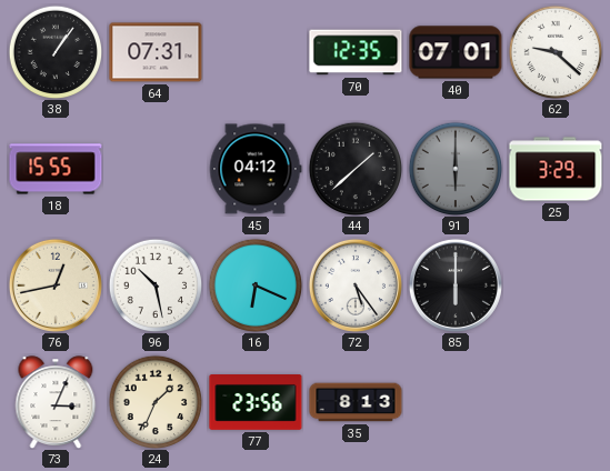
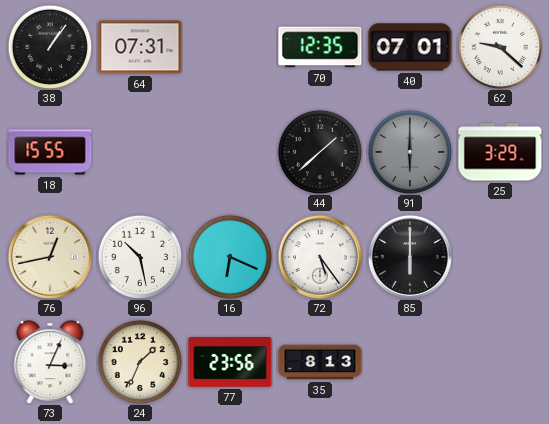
45: 04:12 -> none
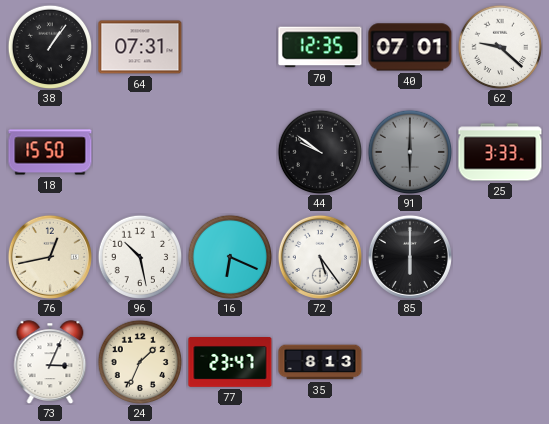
18: 15:55 -> 15:50
44: 1:38 -> 9:51
25: 3:29 -> 3:33
77: 23:56 -> 23:47
